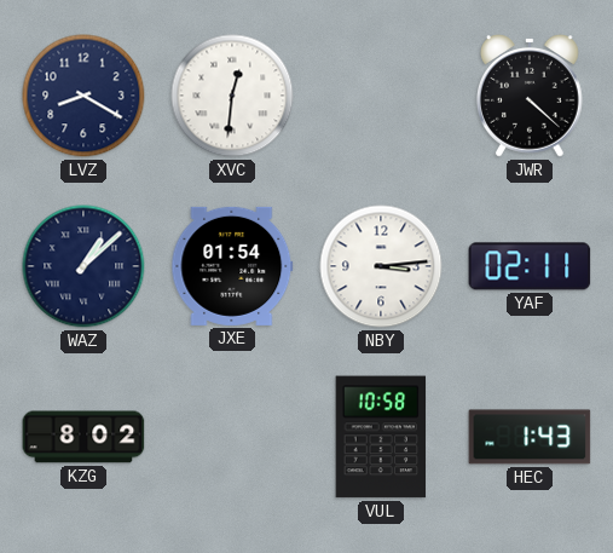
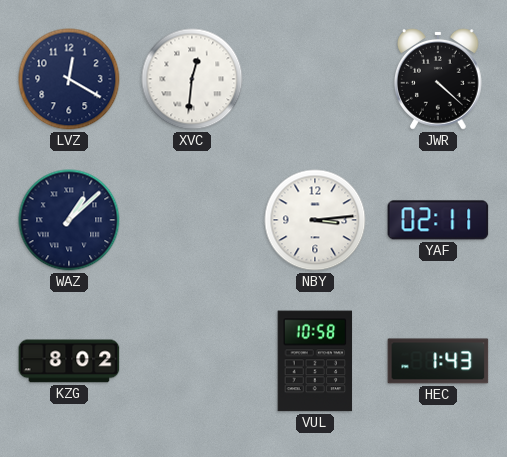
LVZ: 8:20 -> 12:20
JXE: 01:54 -> none
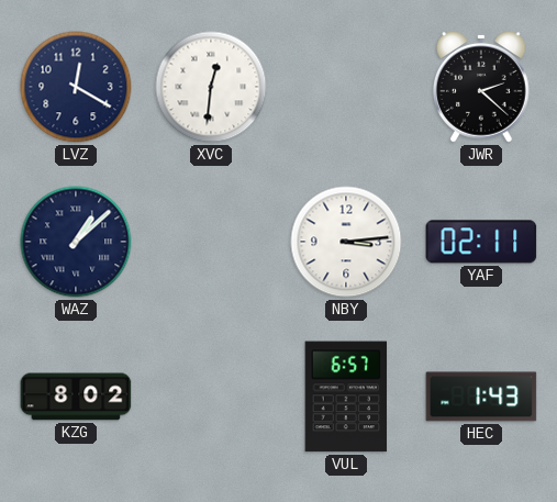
JWR: 4:22 -> 2:22
VUL: 10:58 -> 6:57
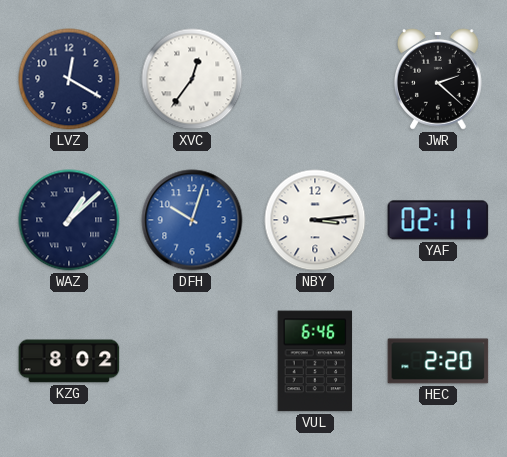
XVC: 12:31 -> 12:36
DFH: none -> 10:03
VUL: 6:57 -> 6:46
HEC: 1:43 -> 2:20
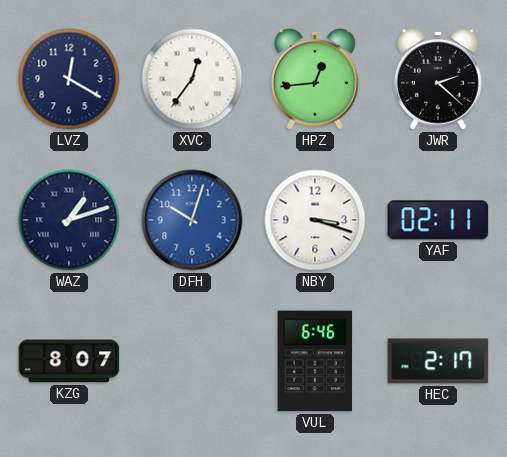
HPZ: none -> 12:44
WAZ: 1:08 -> 1:12
NBY: 3:14 -> 3:18
KZG: 8:02 -> 8:07
HEC: 2:20 -> 2:17
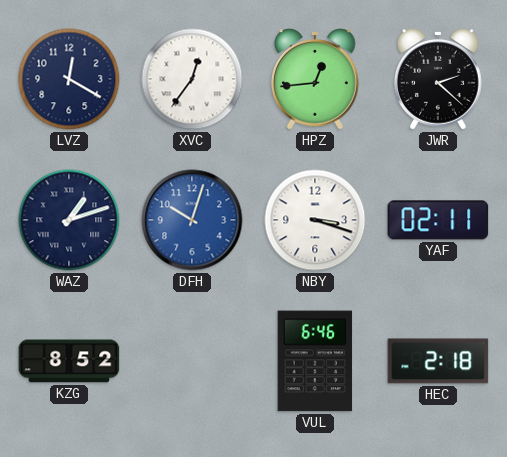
KZG: 8:07 -> 8:52
HEC: 2:17 -> 2:18
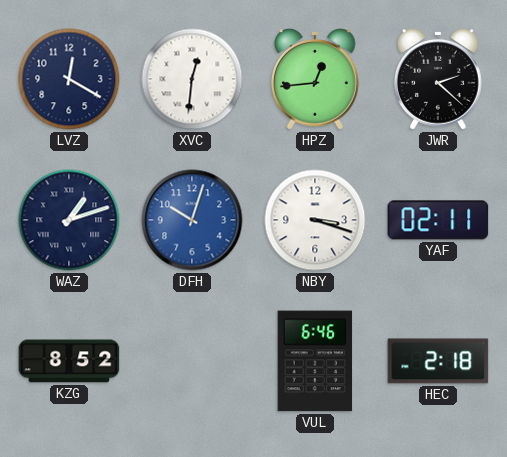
XVC: 12:36 -> 12:31
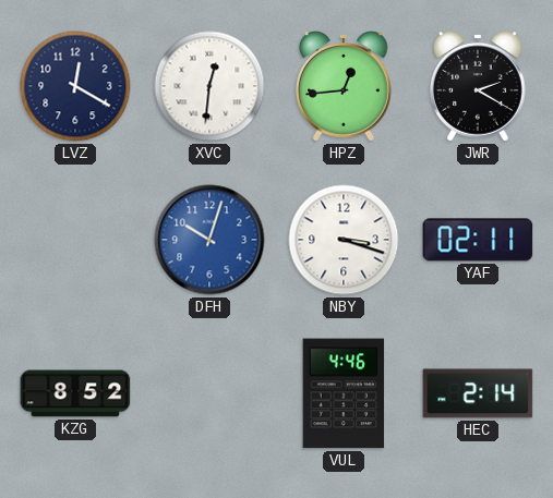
JWR: 2:22 -> 2:20
WAZ: 1:12 -> none
VUL: 6:46 -> 4:46
HEC: 2:18 -> 2:14
